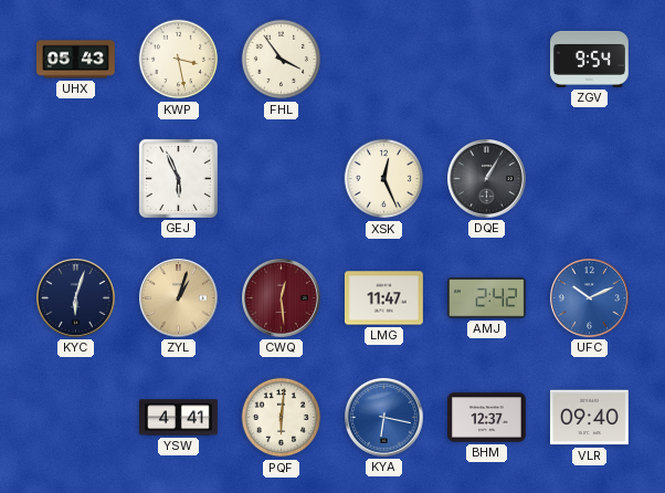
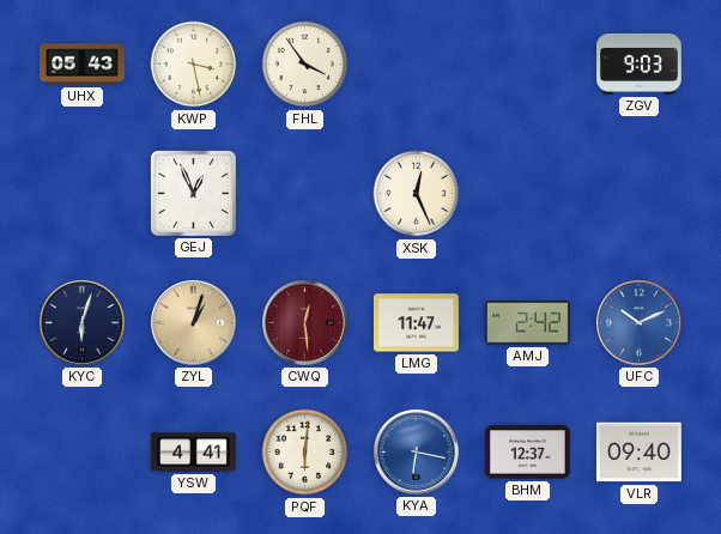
ZGV: 9:54 -> 9:03
GEJ: 5:56 -> 12:56
DQE: 1:05 -> none
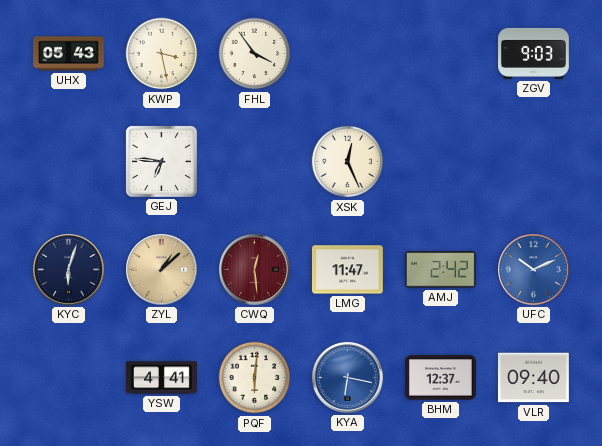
GEJ: 12:56 -> 6:46
ZYL: 1:03 -> 1:08
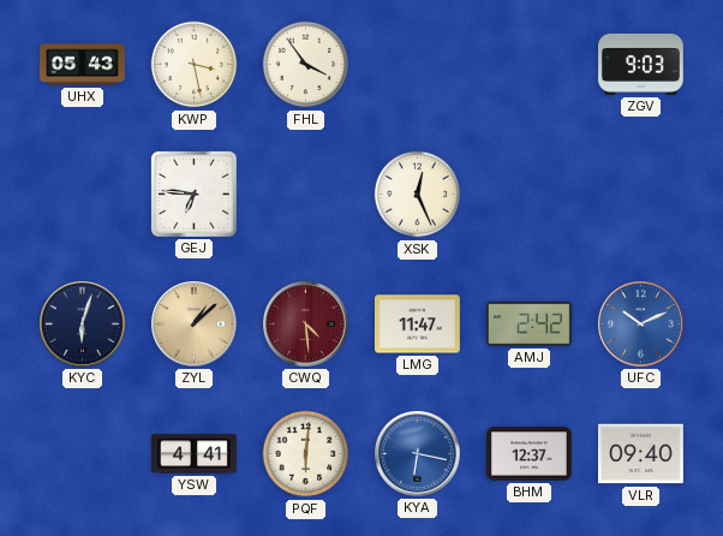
CWQ: 12:29 -> 4:29
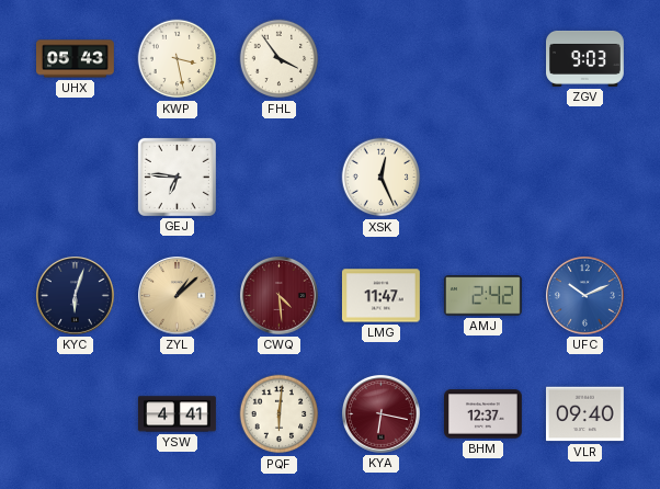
KYA dial: blue -> burgundy
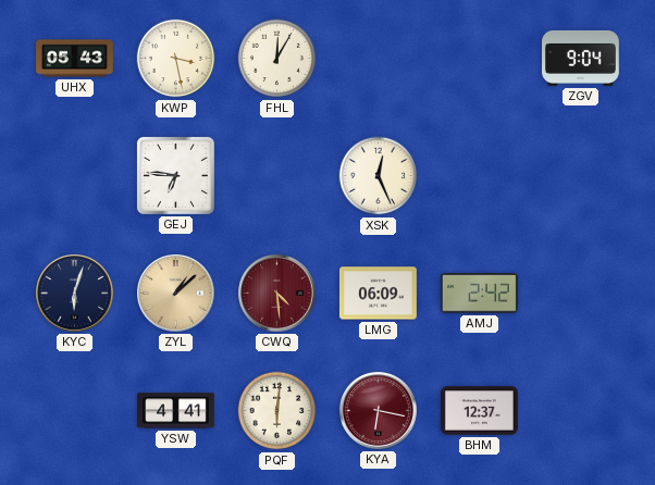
FHL: 3:54 -> 12:05
ZGV: 9:03 -> 9:04
LMG: 11:47 -> 06:09
UFC: 10:11 -> none
VLR: 09:40 -> none
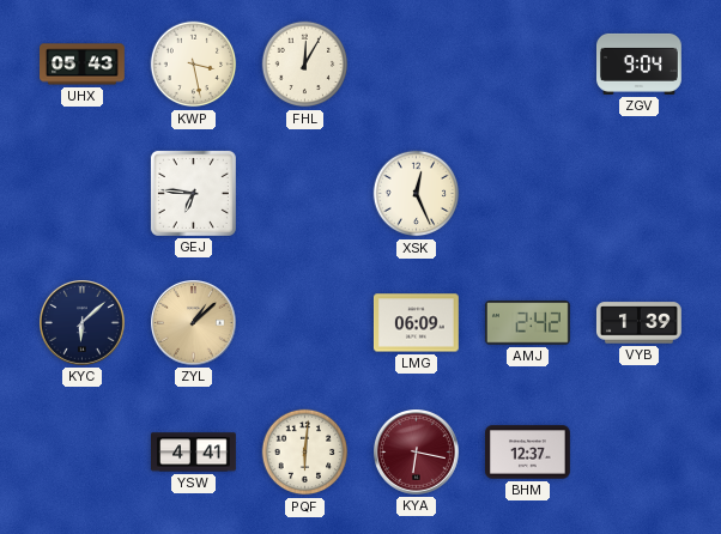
KYC: 6:03 -> 6:08
CWQ: 4:29 -> none
VYB: none -> 1:39
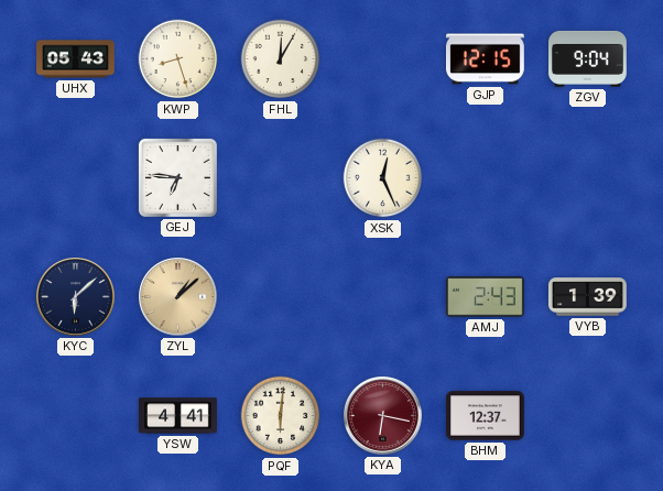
KWP: 3:28 -> 8:27
GJP: none -> 12:15
LMG: 06:09 -> none
AMJ: 2:42 -> 2:43
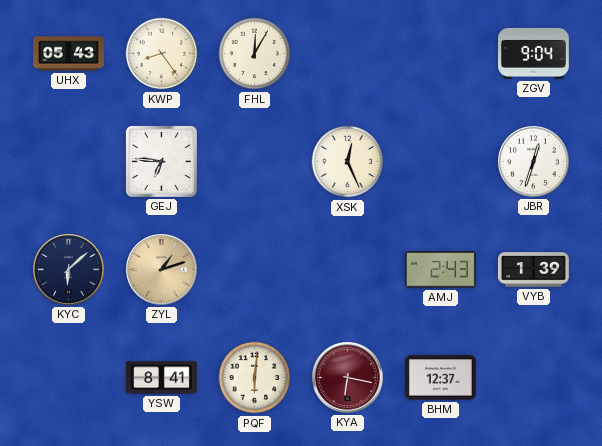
KWP: 8:27 -> 8:24
GJP: 12:15 -> none
JBR: none -> 12:33
ZYL: 1:08 -> 1:12
YSW: 4:41 -> 8:41
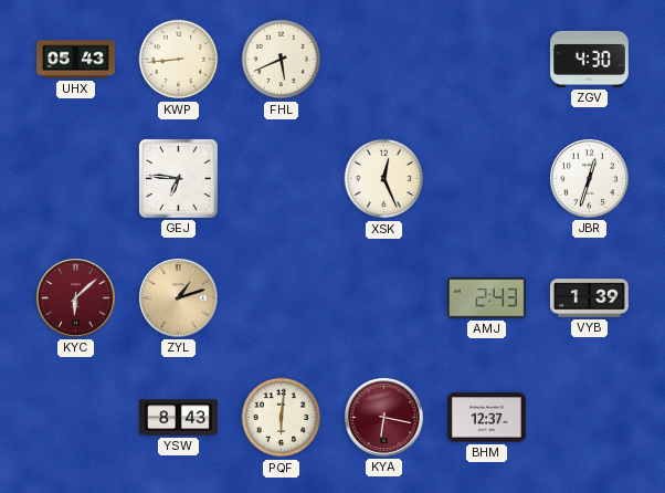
KWP: 8:24 -> 8:44
FHL: 12:05 -> 5:41
ZGV: 9:04 -> 4:30
KYC dial: navy -> burgundy
YSW: 8:41 -> 8:43
